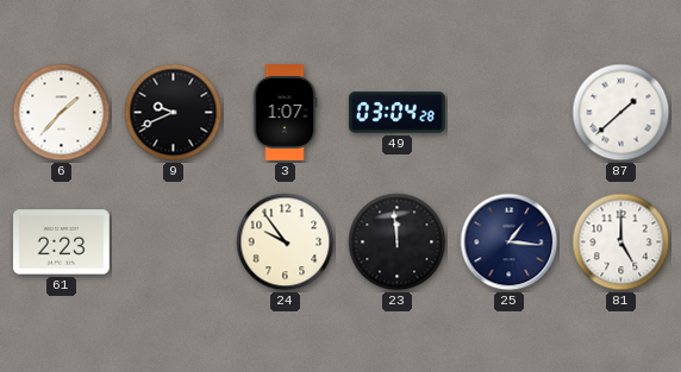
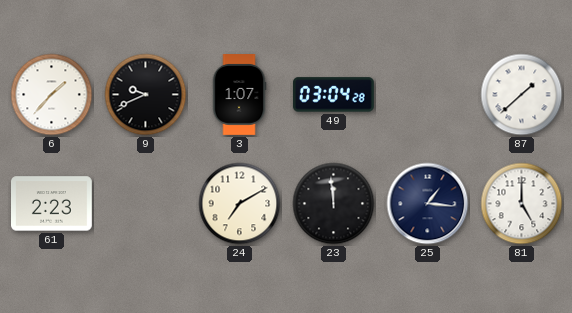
24: 9:54 -> 7:10
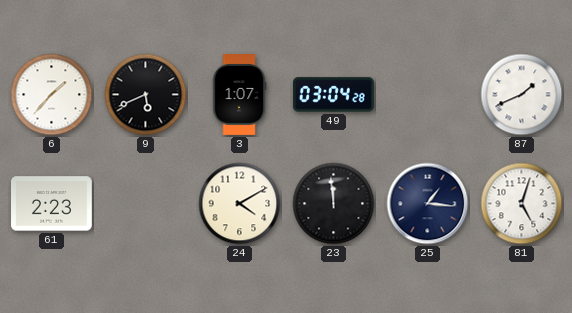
9: 9:41 -> 5:41
87: 1:38 -> 1:41
24: 7:10 -> 4:10
81: 5:00 -> 5:03
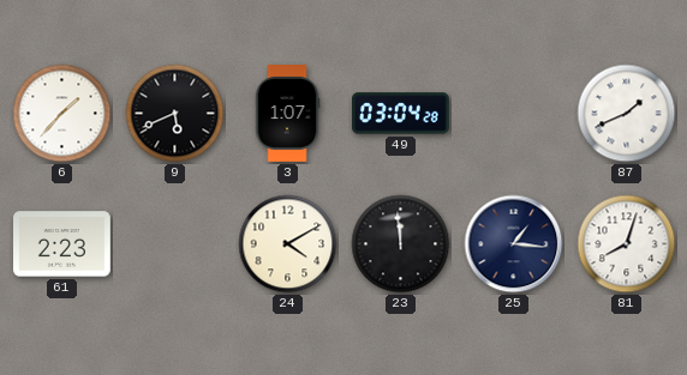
81: 5:03 -> 8:03
